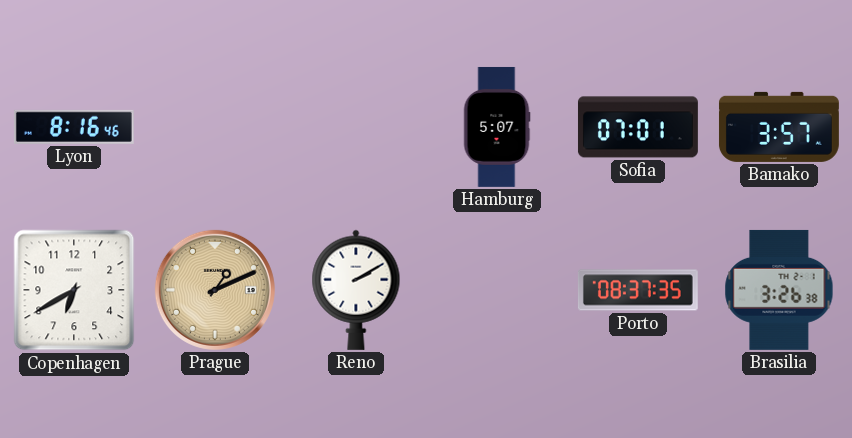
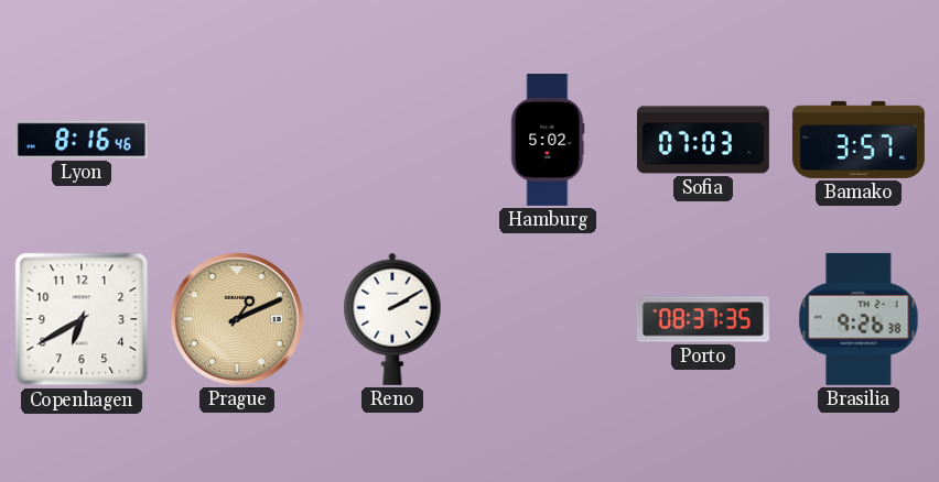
Hamburg: 5:07 -> 5:02
Sofia: 07:01 -> 07:03
Brasilia: 3:26 -> 9:26
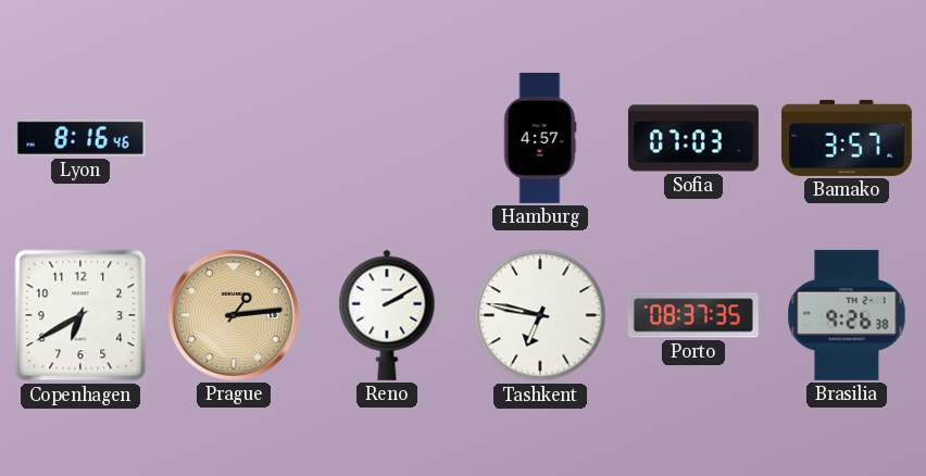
Hamburg: 5:02 -> 4:57
Prague: 1:11 -> 1:14
Tashkent: none -> 6:47
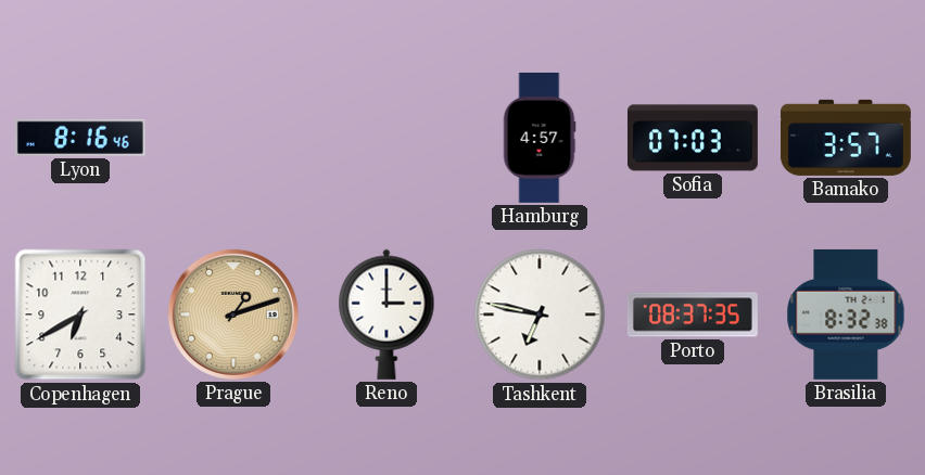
Prague: 1:14 -> 1:12
Reno: 2:10 -> 3:00
Brasilia: 9:26 -> 8:32
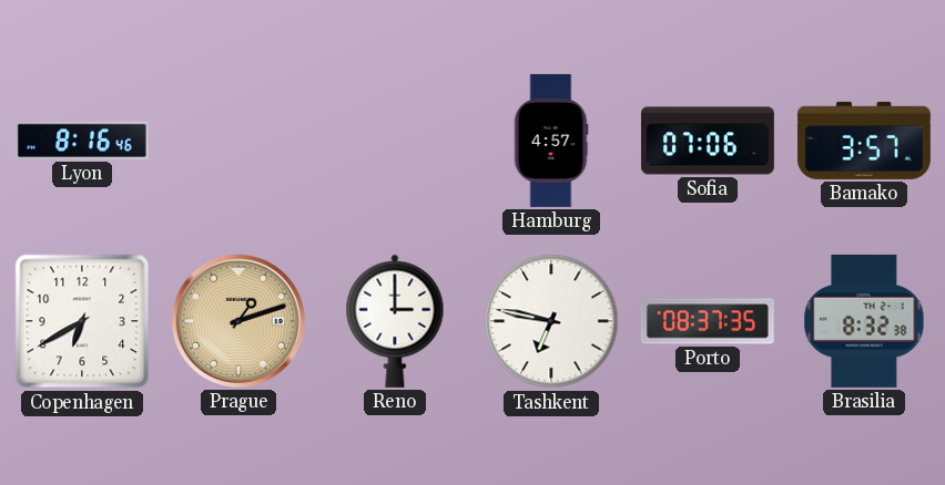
Sofia: 07:03 -> 07:06
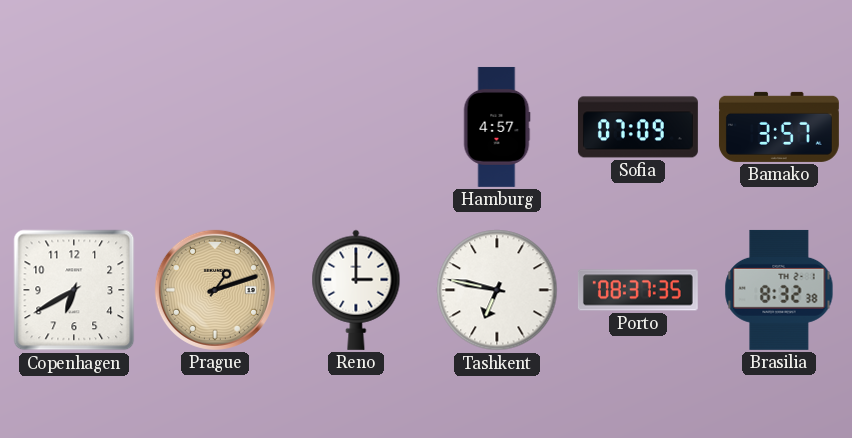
Lyon: 8:16 -> none
Sofia: 07:06 -> 07:09
